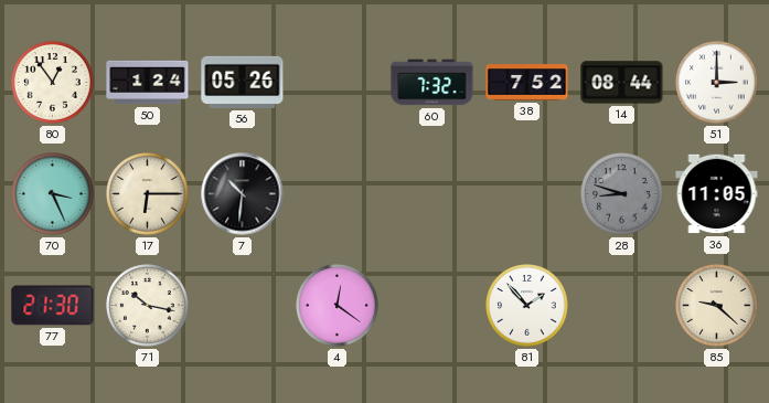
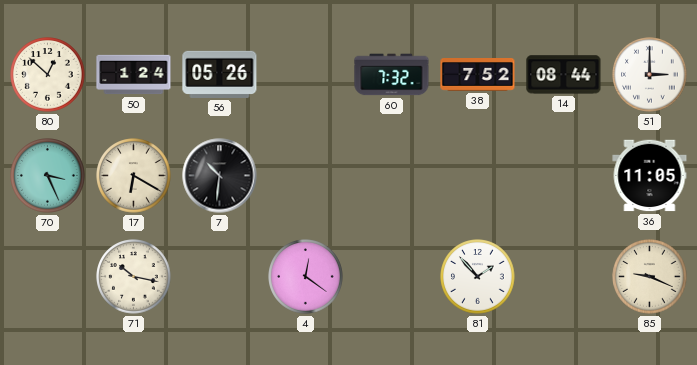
80: 12:54 -> 12:52
17: 6:15 -> 6:20
28: 8:48 -> none
77: 21:30 -> none
85: 9:22 -> 9:19
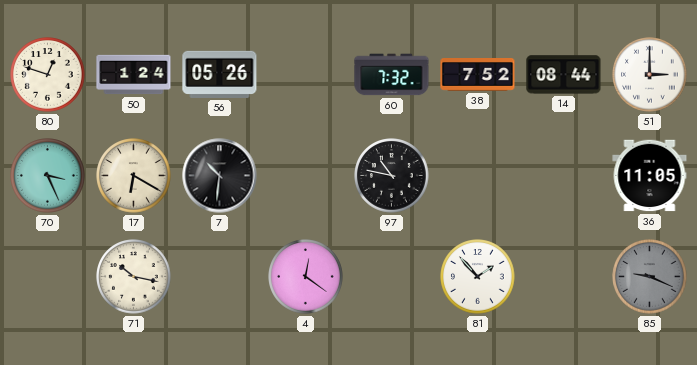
80: 12:52 -> 12:48
97: none -> 10:47
85 dial: cream -> grey
